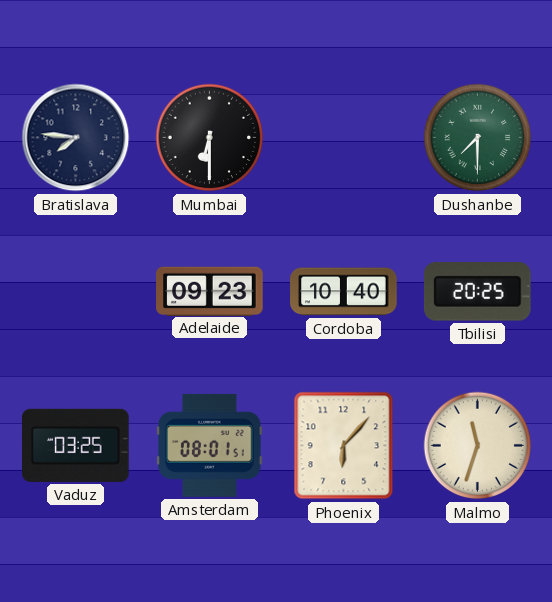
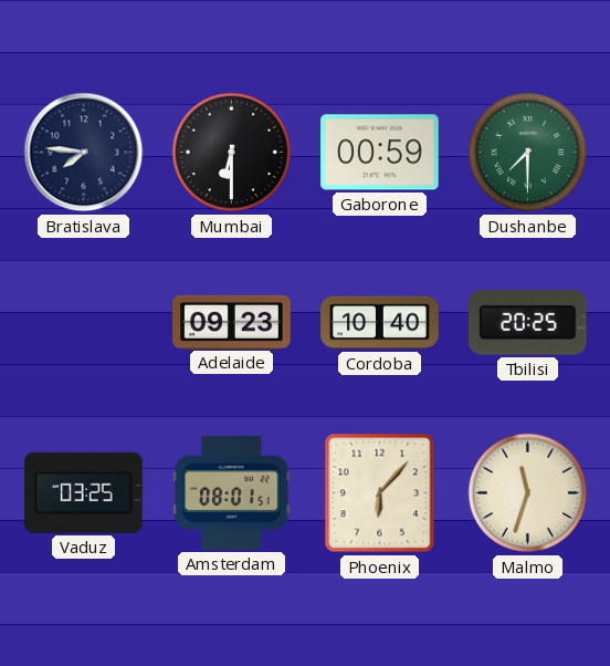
Gaborone: none -> 00:59
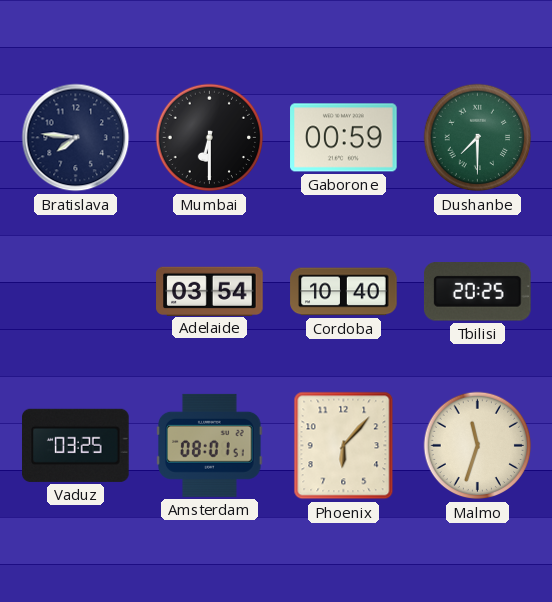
Adelaide: 09:23 -> 03:54
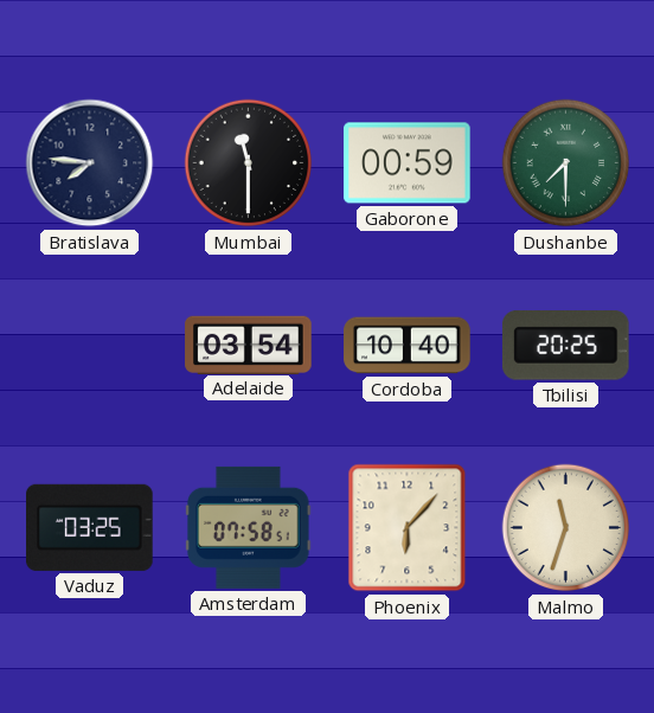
Mumbai: 6:30 -> 11:30
Amsterdam: 08:01 -> 07:58
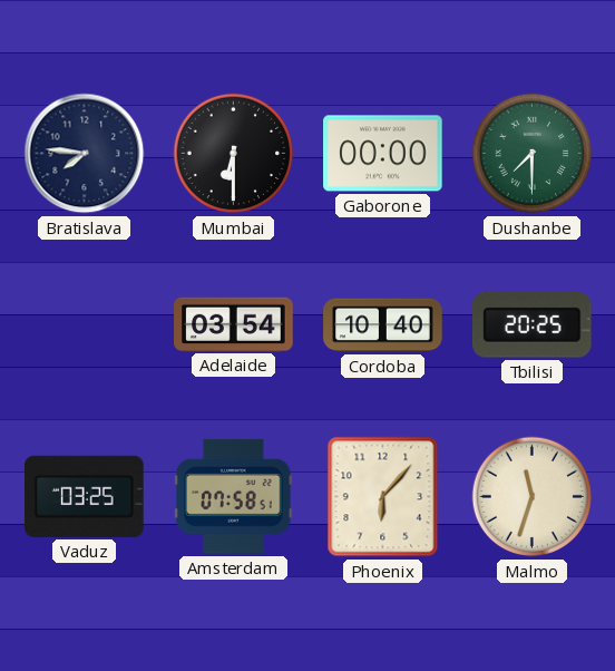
Mumbai: 11:30 -> 6:30
Gaborone: 00:59 -> 00:00
